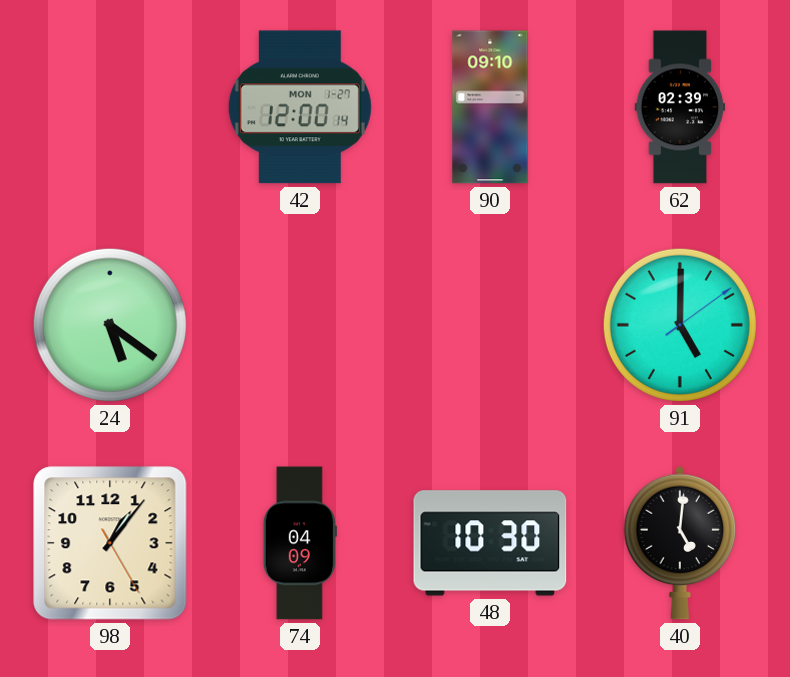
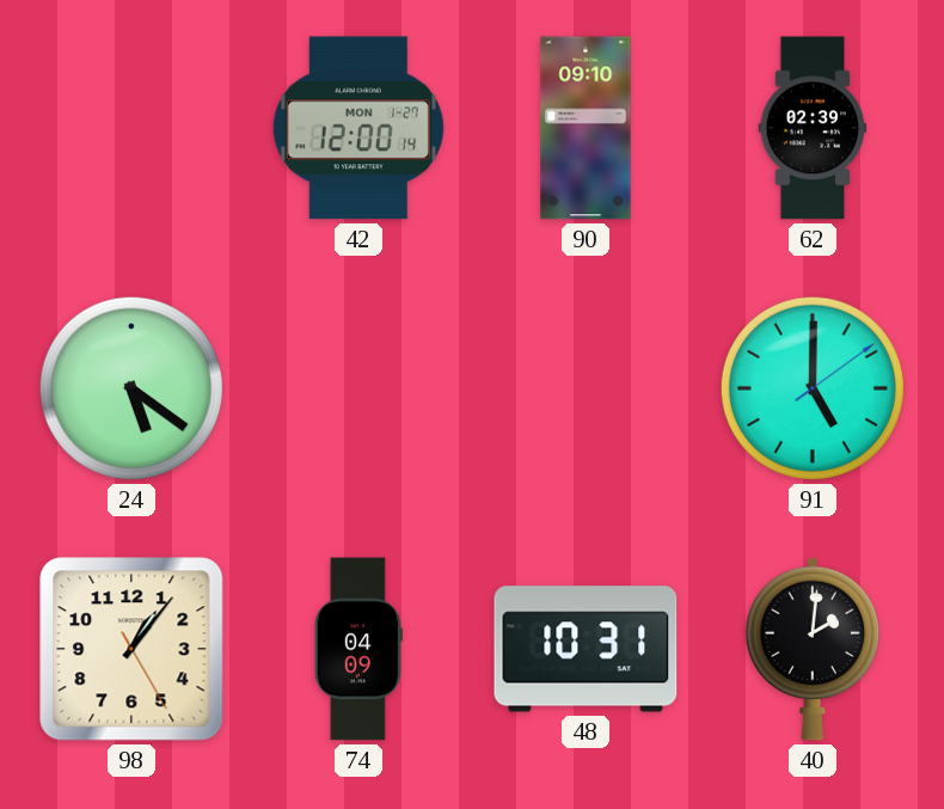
48: 10:30 -> 10:31
40: 5:01 -> 2:01
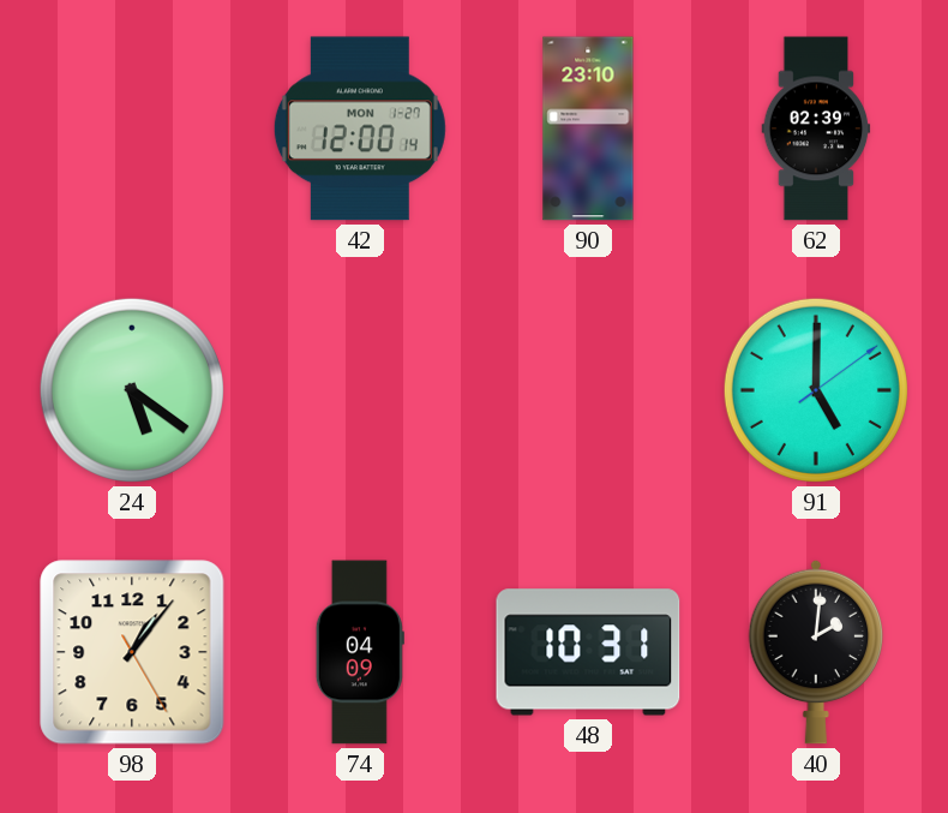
90: 09:10 -> 23:10
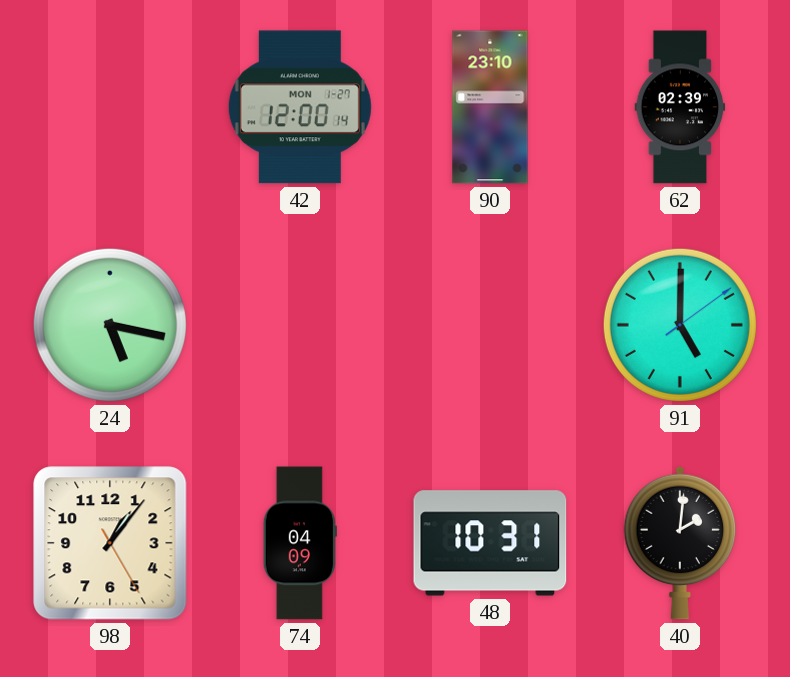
24: 5:21 -> 5:17
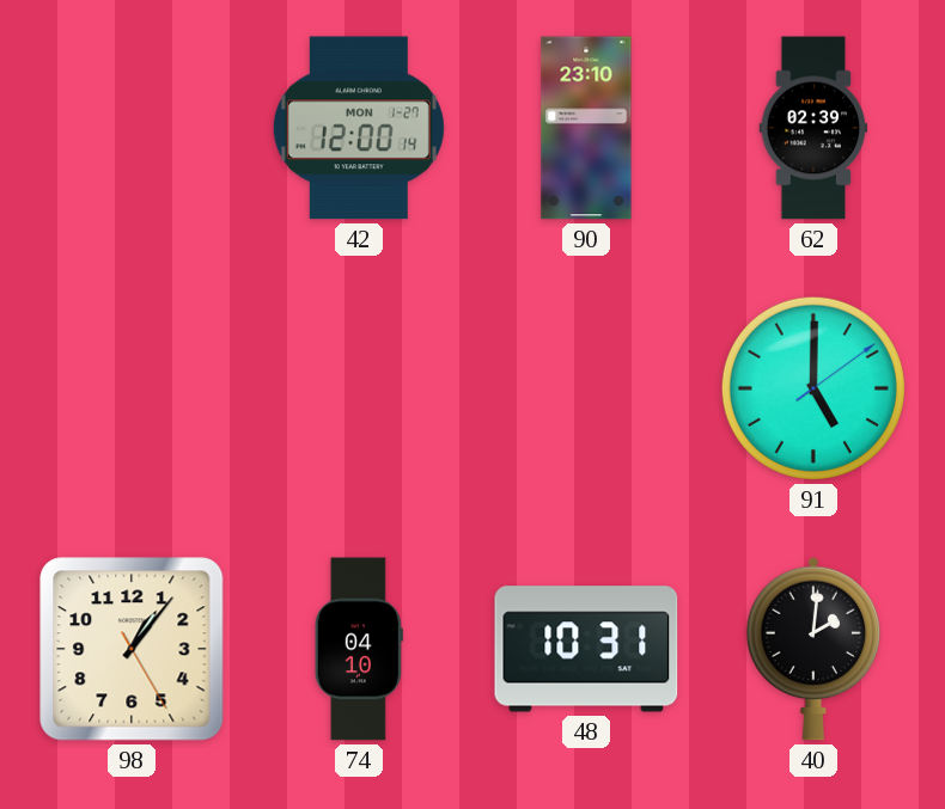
24: 5:17 -> none
74: 04:09 -> 04:10
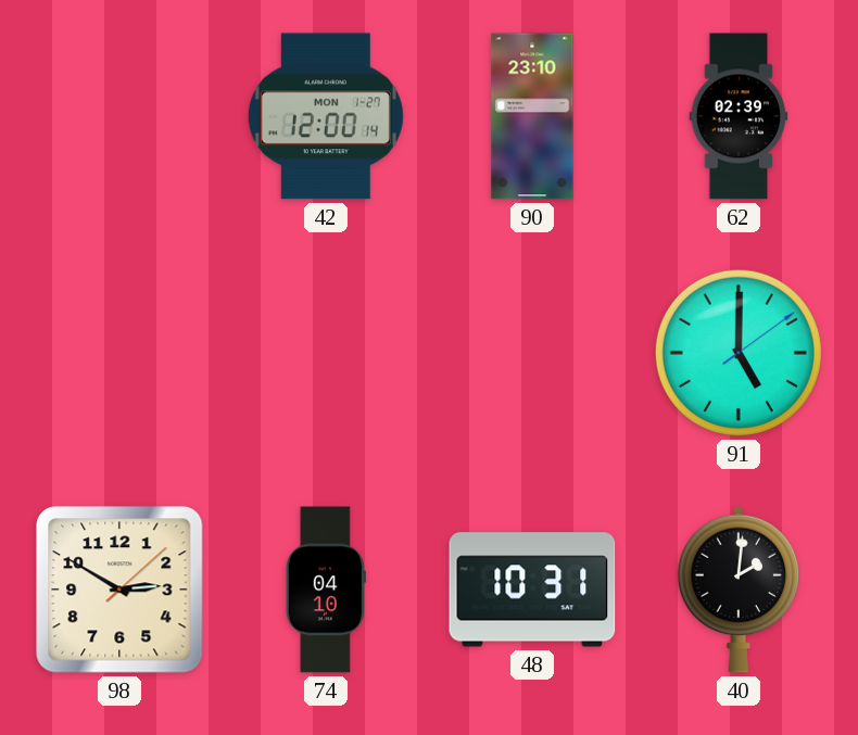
98: 1:06 -> 2:50
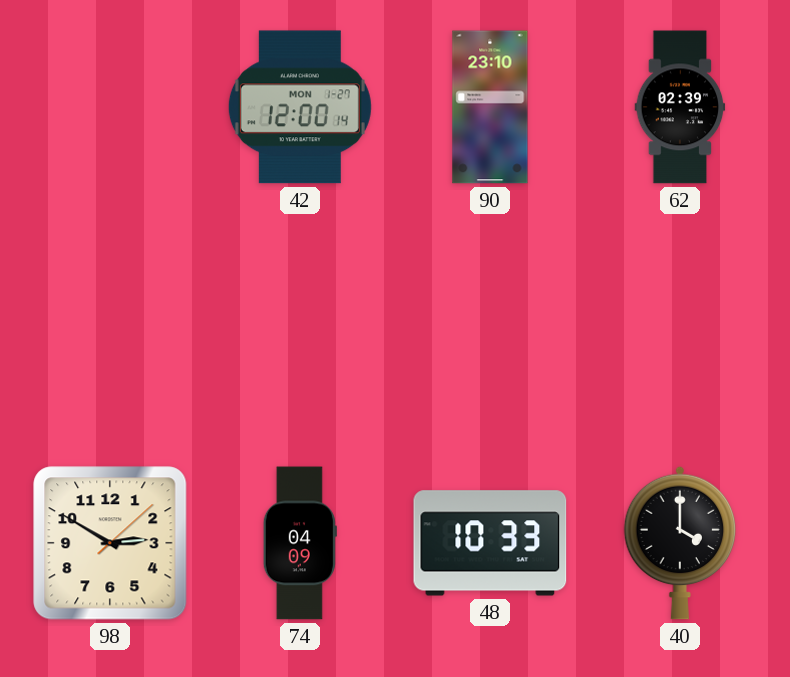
91: 5:00 -> none
74: 04:10 -> 04:09
48: 10:31 -> 10:33
40: 2:01 -> 4:00
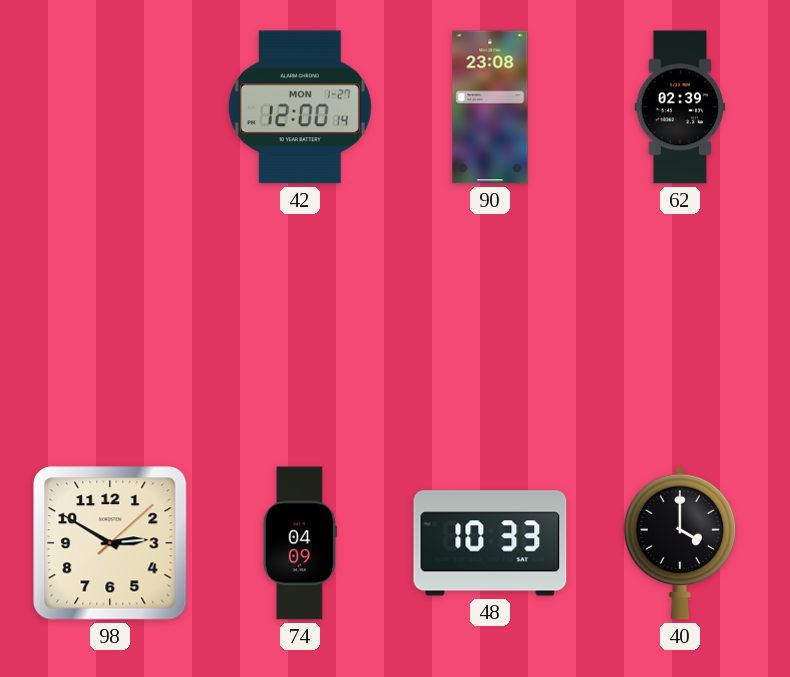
90: 23:10 -> 23:08
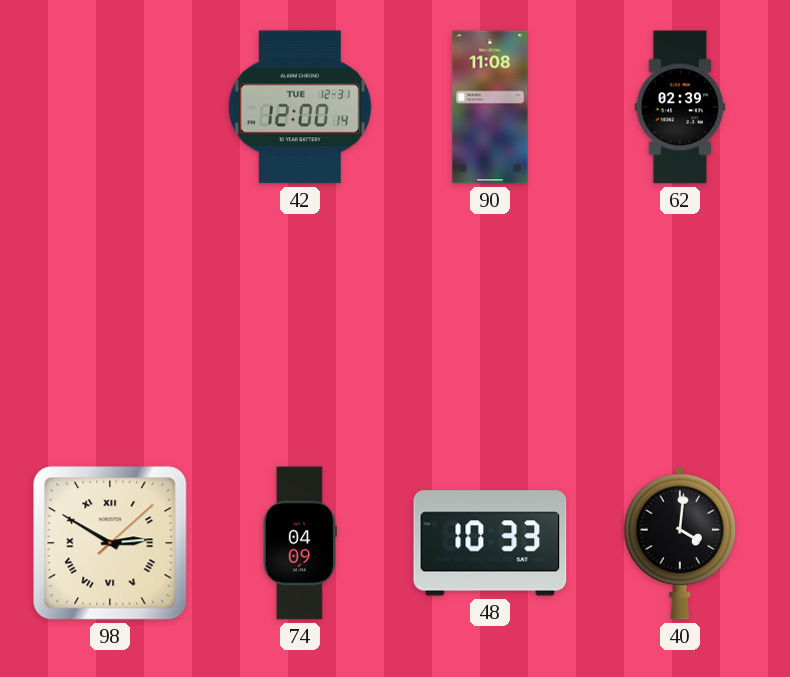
42 date: MON 1-27 -> TUE 12-31
90: 23:08 -> 11:08
98 numerals: Arabic -> Roman
40: 4:00 -> 4:01
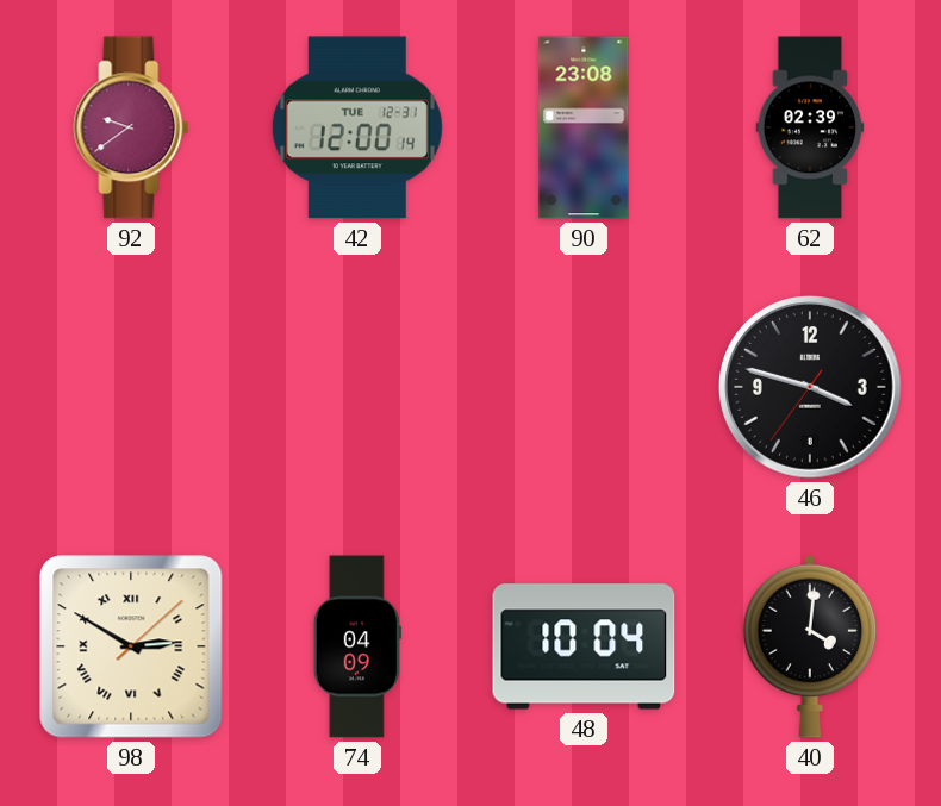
92: none -> 9:39
90: 11:08 -> 23:08
46: none -> 3:47
48: 10:33 -> 10:04
